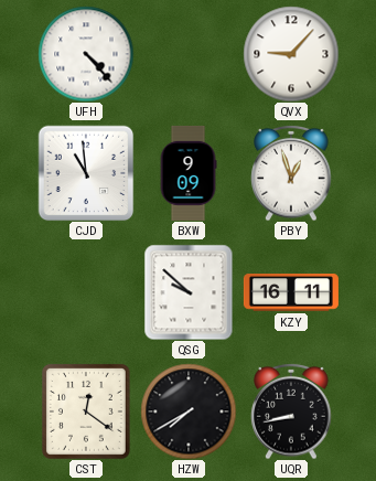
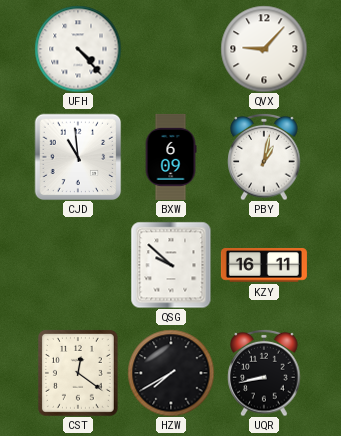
BXW: 9:09 -> 6:09
PBY: 12:57 -> 1:02
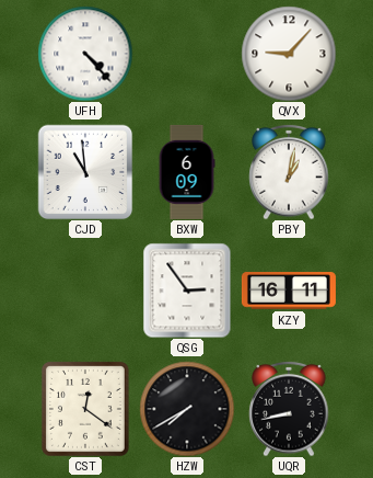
QSG: 9:52 -> 2:54
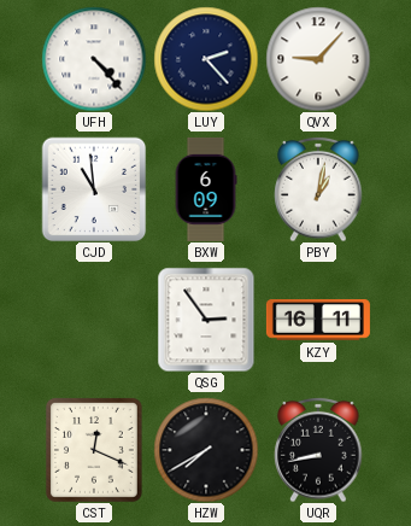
LUY: none -> 2:23
CST: 12:21 -> 12:19
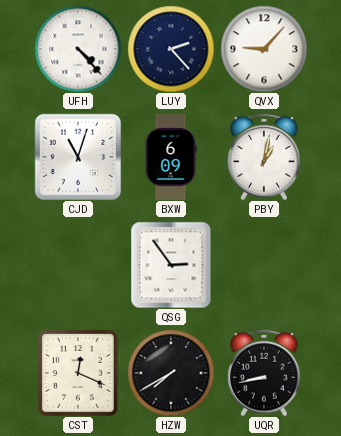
CJD: 10:59 -> 11:03
KZY: 16:11 -> none
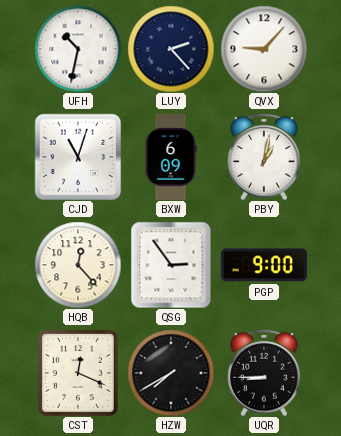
UFH: 4:23 -> 10:32
HQB: none -> 12:23
PGP: none -> 9:00
UQR: 8:43 -> 8:45
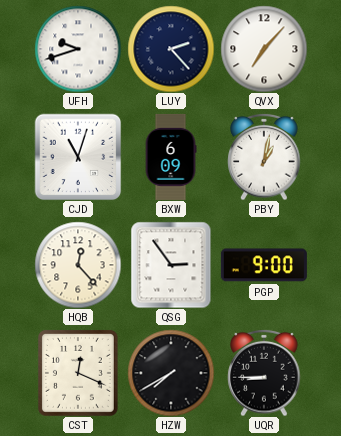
UFH: 10:32 -> 9:42
QVX: 9:07 -> 7:07
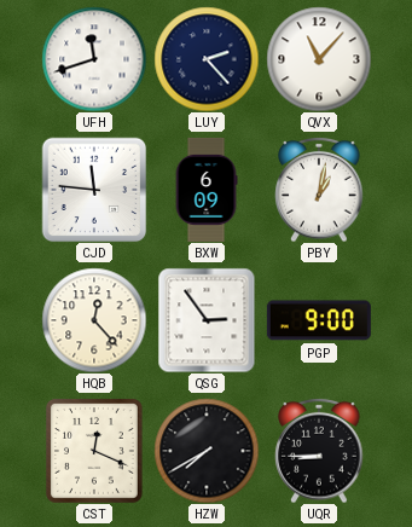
UFH: 9:42 -> 11:42
QVX: 7:07 -> 11:07
CJD: 11:03 -> 11:46
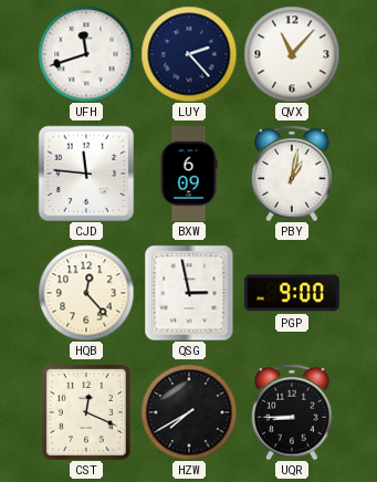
QSG: 2:54 -> 2:58
